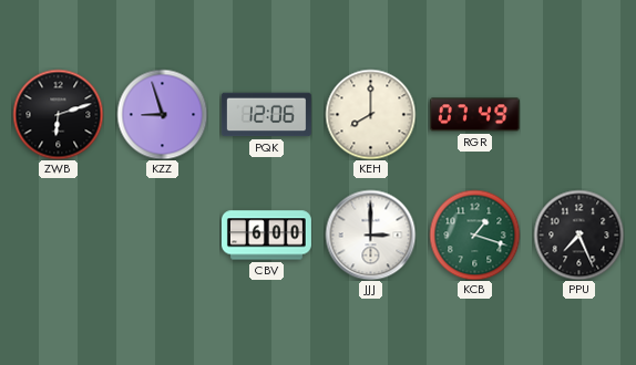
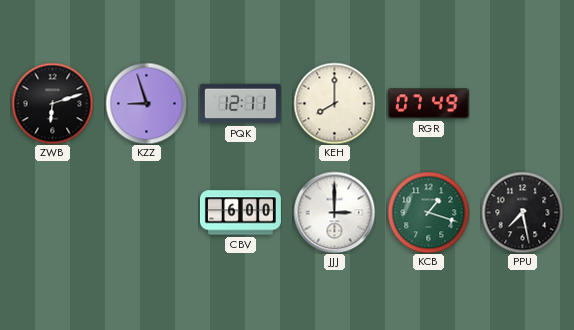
PQK: 12:06 -> 12:11
PPU: 7:26 -> 7:28
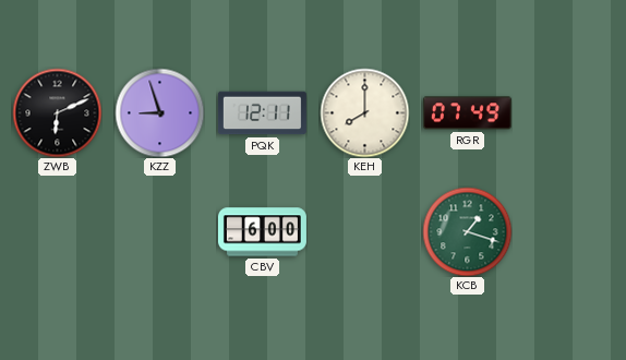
ZWB: 6:12 -> 6:11
JJJ: 3:00 -> none
PPU: 7:28 -> none
